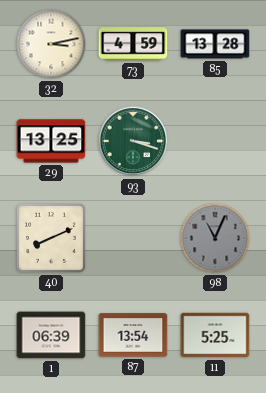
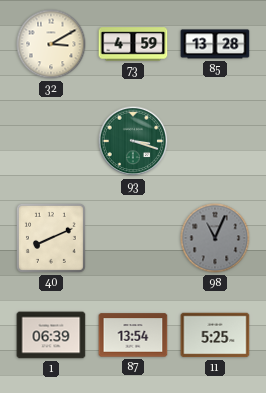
32: 3:13 -> 3:10
29: 13:25 -> none
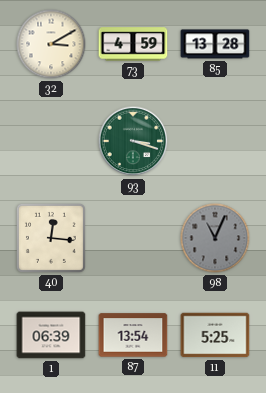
40: 8:11 -> 12:16
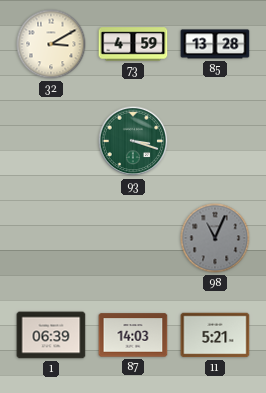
40: 12:16 -> none
87: 13:54 -> 14:03
11: 5:25 -> 5:21
